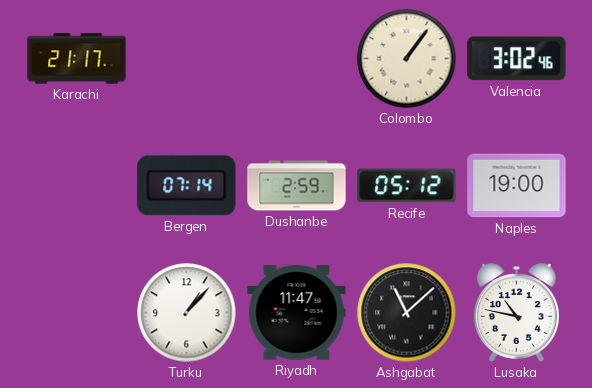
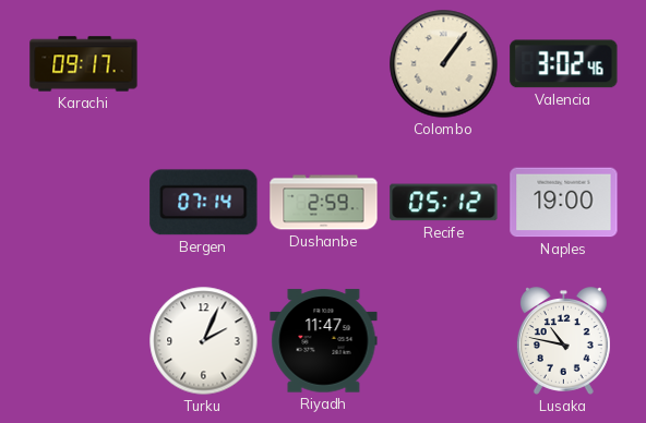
Karachi: 21:17 -> 09:17
Turku: 1:07 -> 2:04
Ashgabat: 11:08 -> none
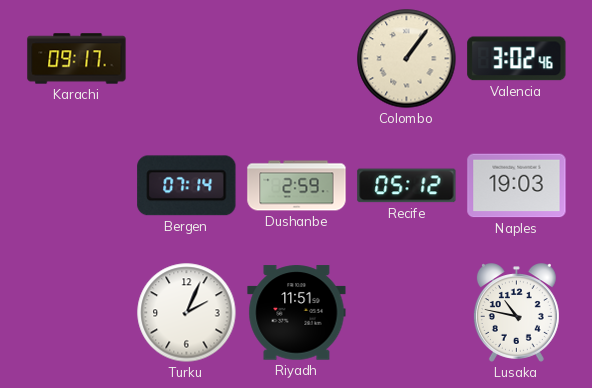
Naples: 19:00 -> 19:03
Riyadh: 11:47 -> 11:51
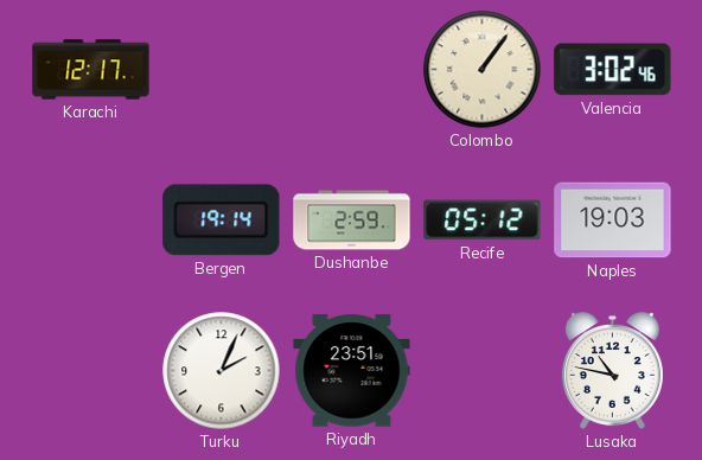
Karachi: 09:17 -> 12:17
Bergen: 07:14 -> 19:14
Riyadh: 11:51 -> 23:51
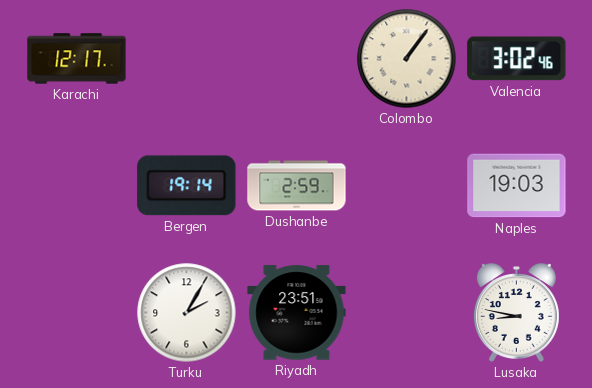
Recife: 05:12 -> none
Turku: 2:04 -> 2:05
Lusaka: 10:47 -> 8:47
